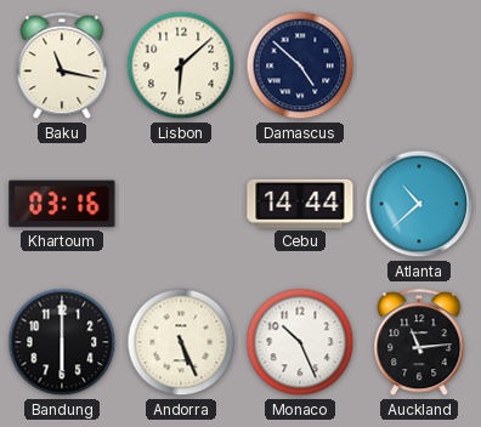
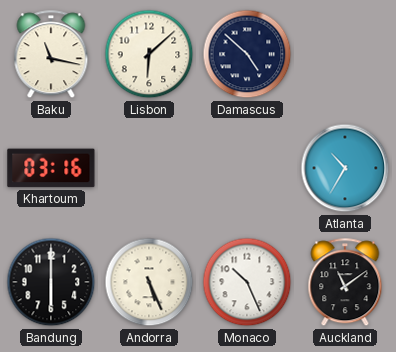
Cebu: 14:44 -> none
Atlanta: 10:38 -> 10:35
Auckland: 11:14 -> 11:09
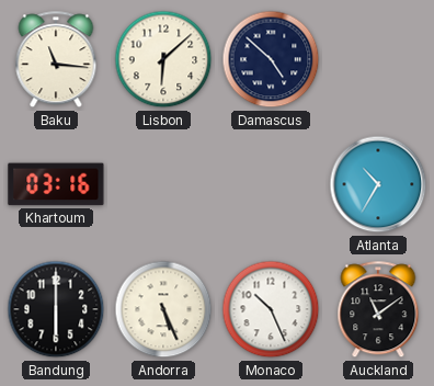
Baku: 11:17 -> 11:16
